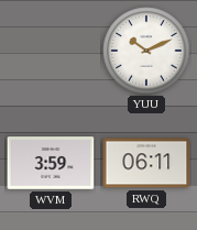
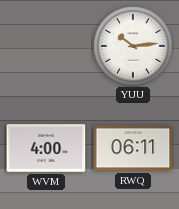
YUU: 10:11 -> 10:14
WVM: 3:59 -> 4:00
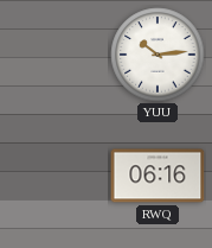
WVM: 4:00 -> none
RWQ: 06:11 -> 06:16
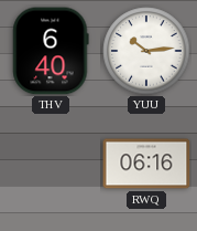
THV: none -> 6:40
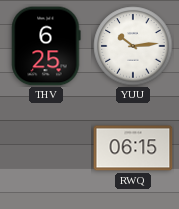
THV: 6:40 -> 6:25
RWQ: 06:16 -> 06:15
